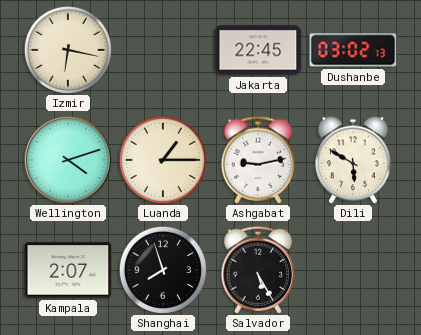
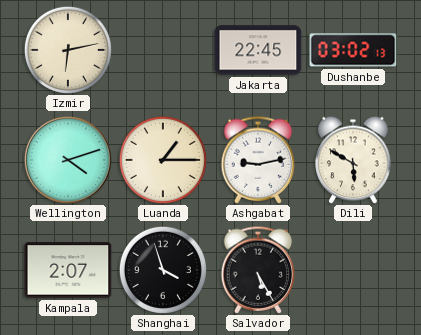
Izmir: 6:17 -> 6:13
Shanghai: 7:57 -> 3:57
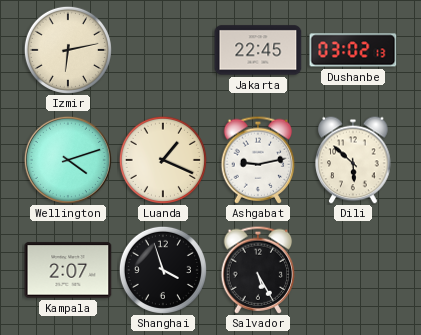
Luanda: 1:15 -> 1:19
Dili: 5:50 -> 5:52
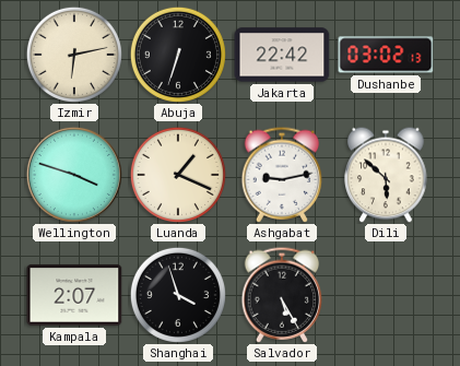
Abuja: none -> 6:33
Jakarta: 22:45 -> 22:42
Wellington: 4:12 -> 3:48
